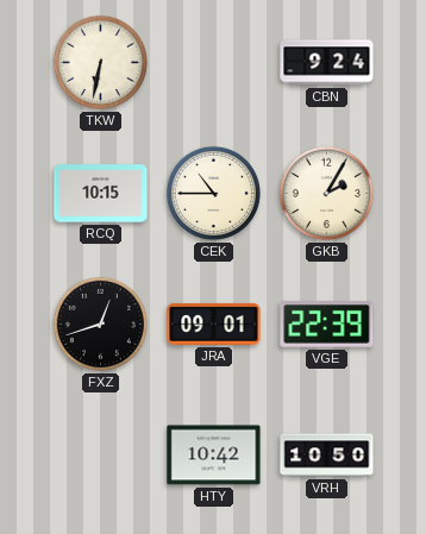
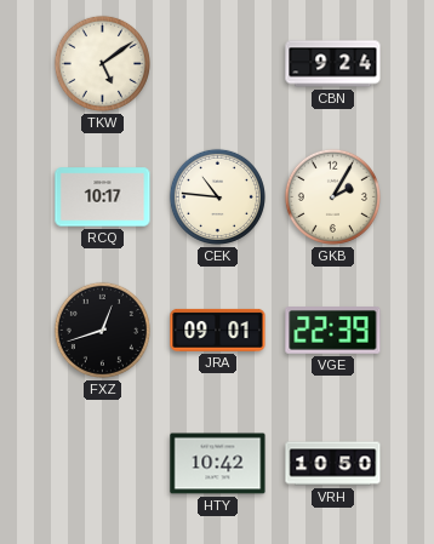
TKW: 6:32 -> 5:09
RCQ: 10:15 -> 10:17
CEK: 10:45 -> 10:46
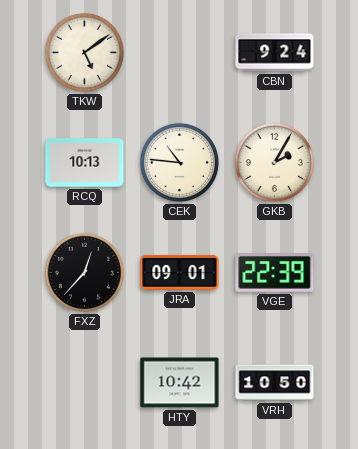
RCQ: 10:17 -> 10:13
FXZ: 12:42 -> 12:37
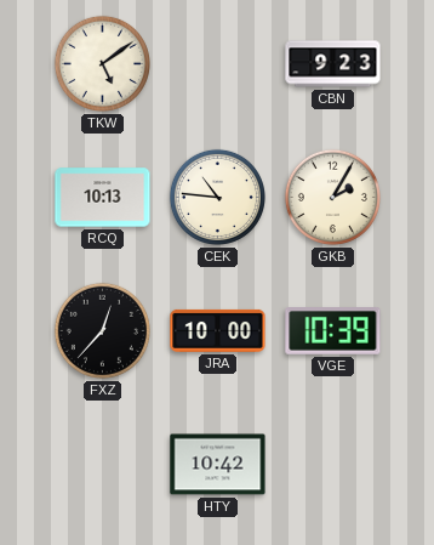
CBN: 9:24 -> 9:23
JRA: 09:01 -> 10:00
VGE: 22:39 -> 10:39
VRH: 10:50 -> none
